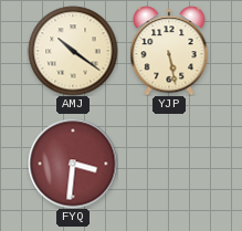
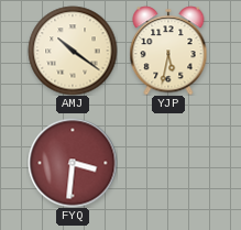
YJP: 5:28 -> 5:32
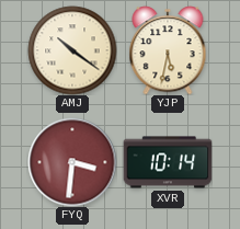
XVR: none -> 10:14
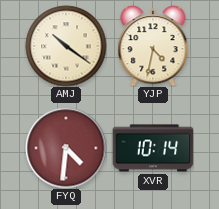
YJP: 5:32 -> 4:32
FYQ: 3:31 -> 4:31
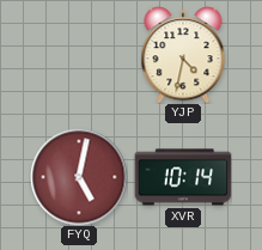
AMJ: 10:21 -> none
FYQ: 4:31 -> 5:02
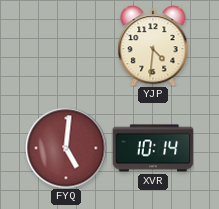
YJP: 4:32 -> 4:31
FYQ: 5:02 -> 5:01
